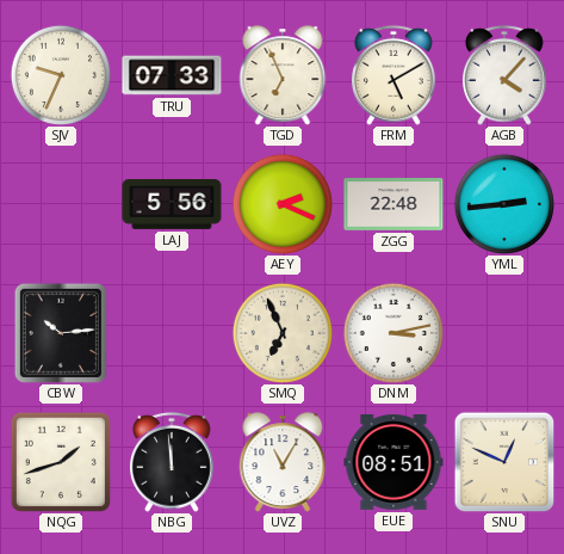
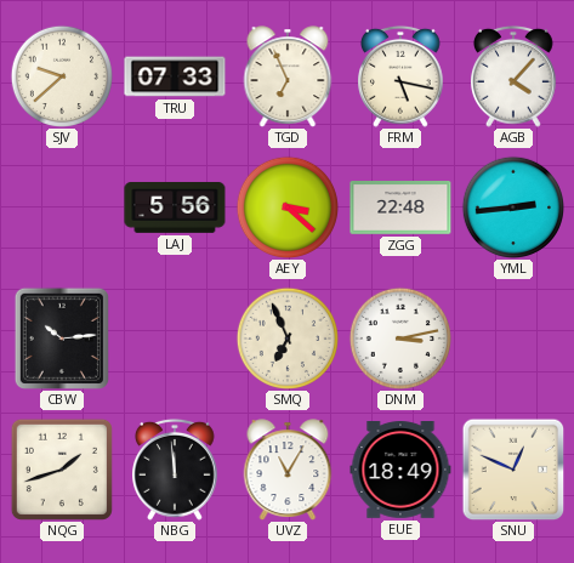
SJV: 9:34 -> 9:38
FRM: 5:10 -> 5:17
AEY: 2:19 -> 3:22
EUE: 08:51 -> 18:49
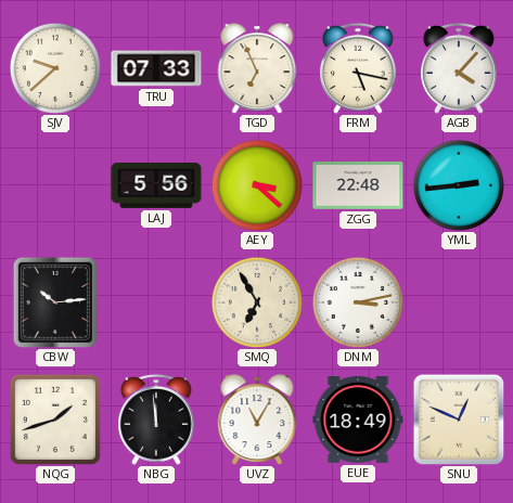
SMQ: 6:56 -> 6:55
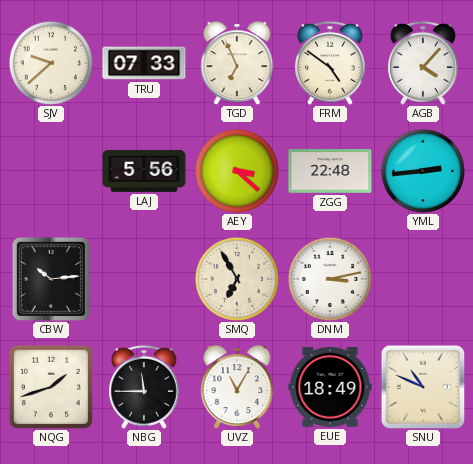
FRM: 5:17 -> 4:51
NBG: 11:59 -> 11:45
SNU: 12:49 -> 10:49
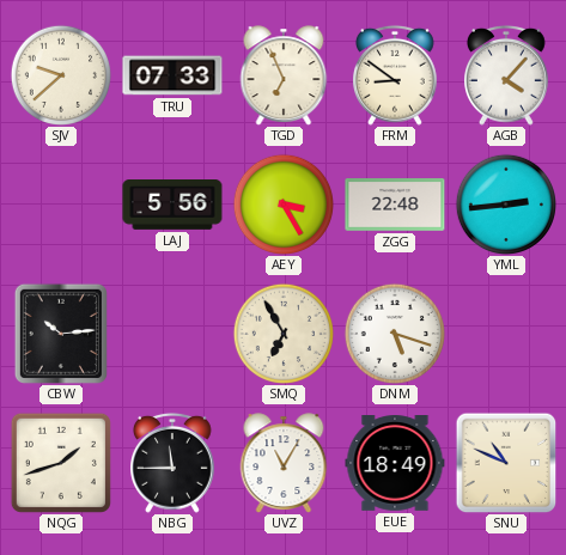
FRM: 4:51 -> 8:51
AEY: 3:22 -> 3:25
DNM: 3:13 -> 5:18
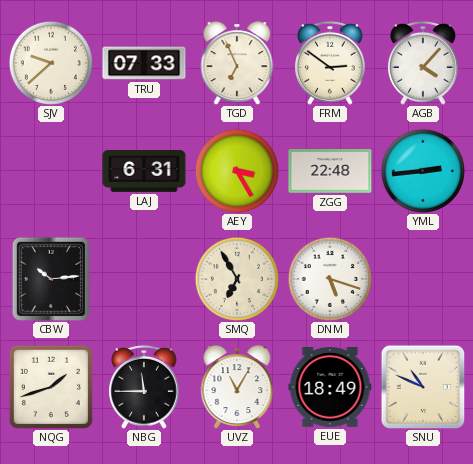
FRM: 8:51 -> 2:51
LAJ: 5:56 -> 6:31
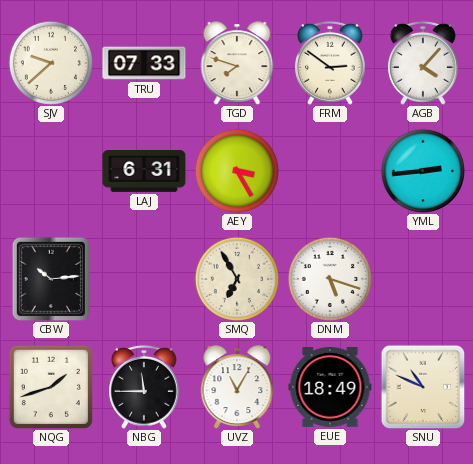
TGD: 6:56 -> 7:48
ZGG: 22:48 -> none
